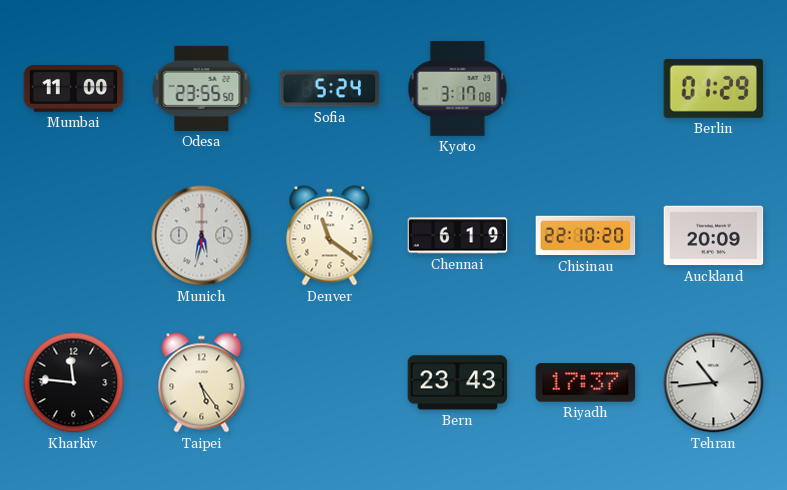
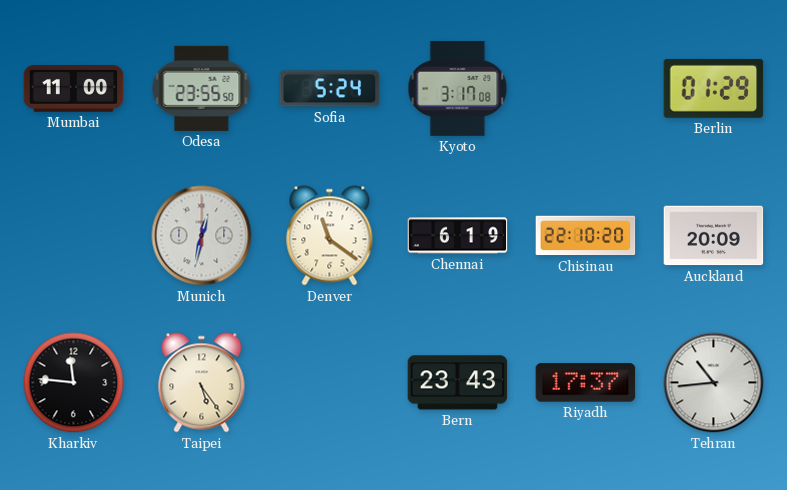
Munich: 5:32 -> 12:32
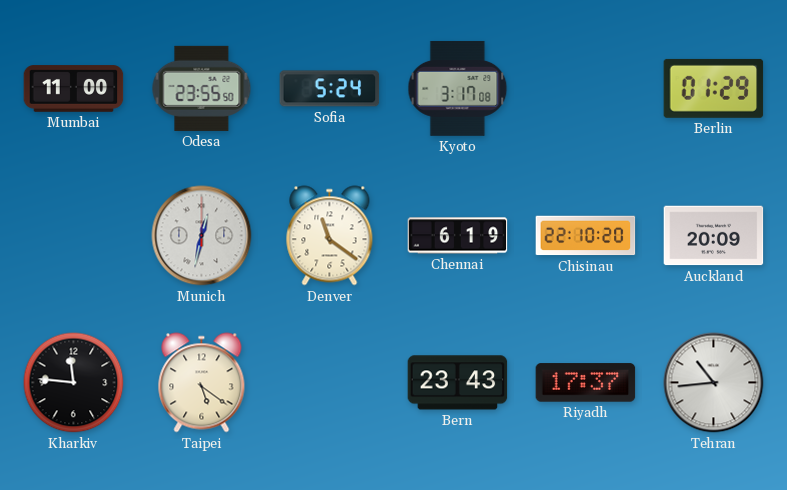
Taipei: 5:24 -> 5:21
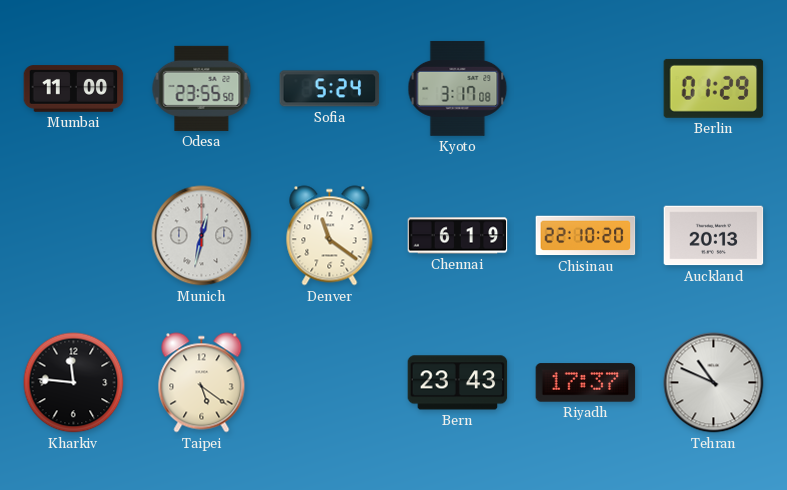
Auckland: 20:09 -> 20:13
Tehran: 10:44 -> 10:49
